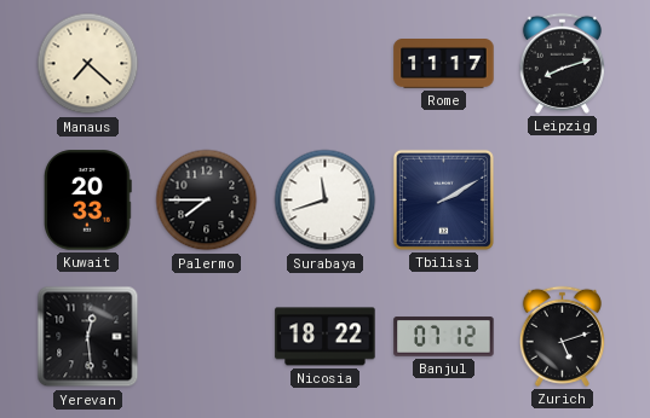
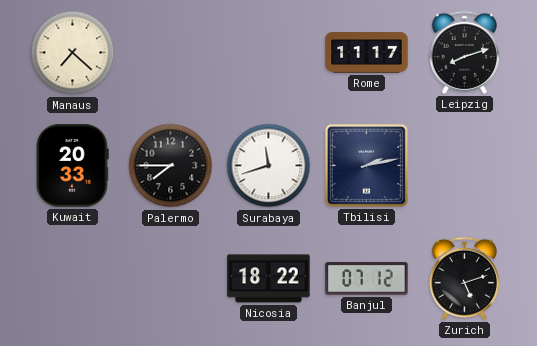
Tbilisi: 2:10 -> 2:13
Yerevan: 12:29 -> none
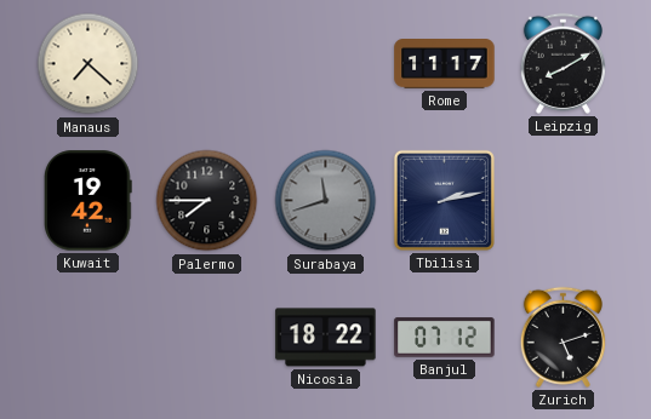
Leipzig: 8:12 -> 8:10
Kuwait: 20:33 -> 19:42
Surabaya dial: white -> grey
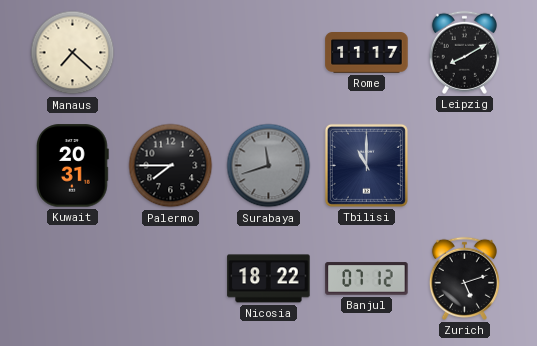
Kuwait: 19:42 -> 20:31
Tbilisi: 2:13 -> 11:00
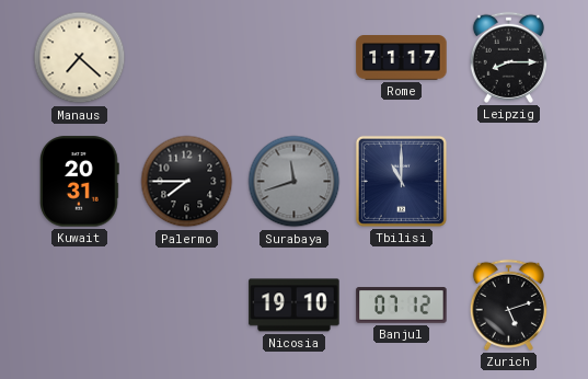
Leipzig: 8:10 -> 8:15
Nicosia: 18:22 -> 19:10
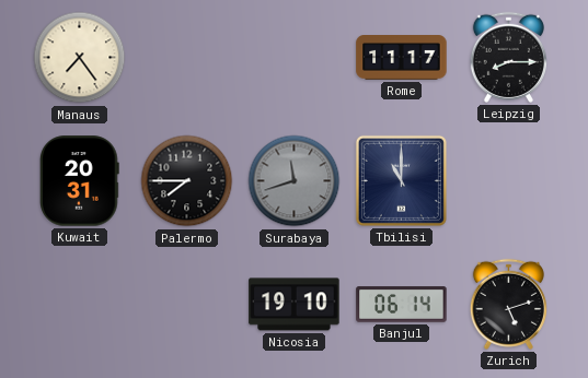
Manaus: 7:22 -> 7:24
Banjul: 07:12 -> 06:14
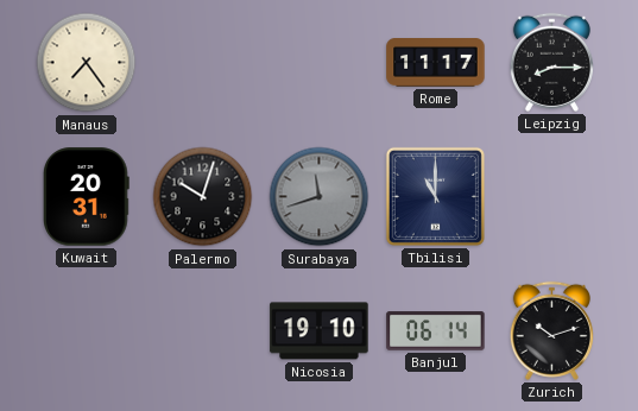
Palermo: 7:45 -> 10:03
Zurich: 5:12 -> 10:12
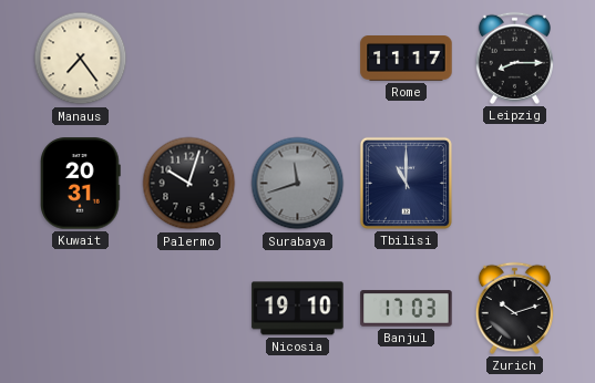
Banjul: 06:14 -> 17:03
